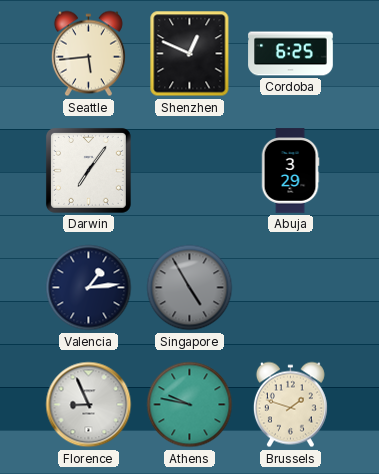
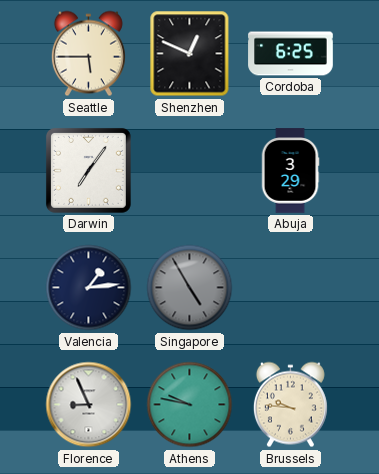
Seattle: 5:44 -> 5:45
Brussels: 1:48 -> 9:46
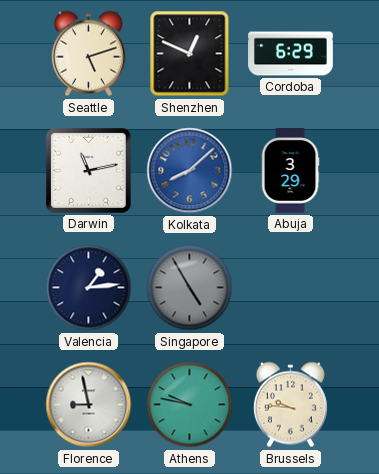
Seattle: 5:45 -> 5:12
Cordoba: 6:25 -> 6:29
Darwin: 7:06 -> 11:13
Kolkata: none -> 8:08
Florence: 8:56 -> 8:58
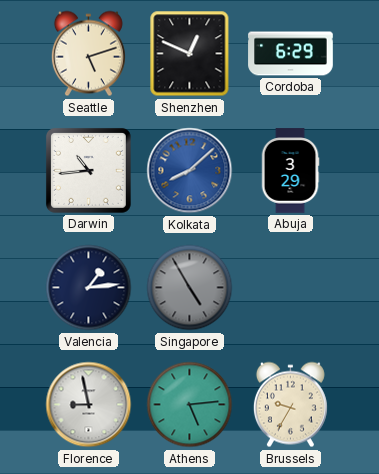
Darwin: 11:13 -> 10:44
Athens: 9:47 -> 5:14
Brussels: 9:46 -> 9:35
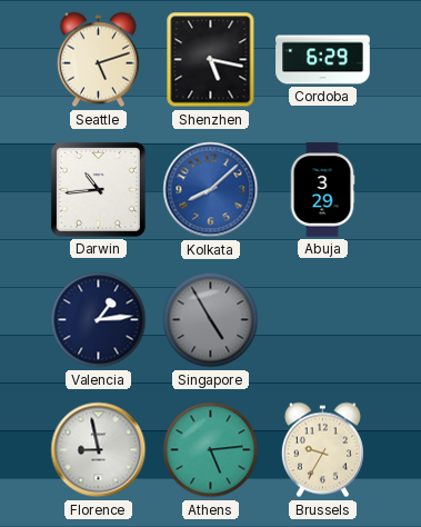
Shenzhen: 12:49 -> 5:17
